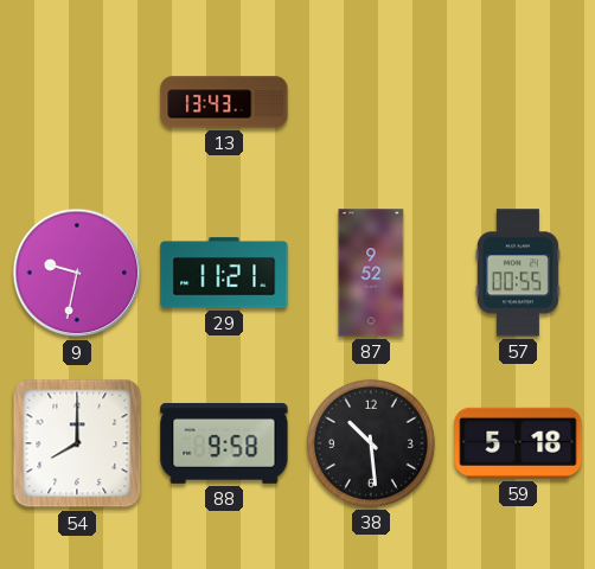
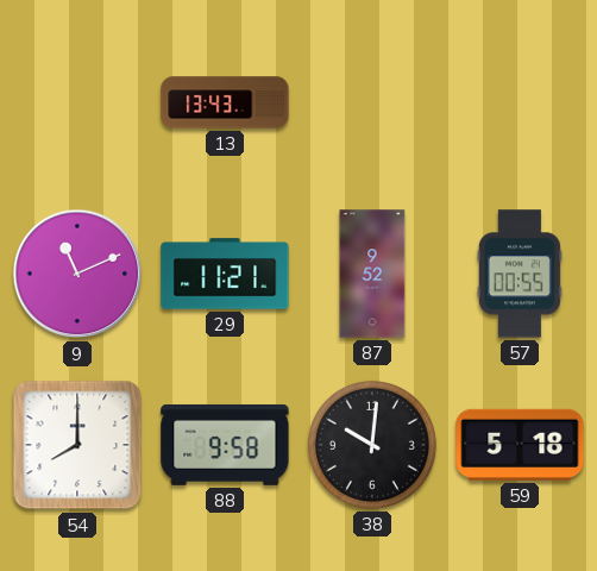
9: 9:32 -> 11:11
38: 10:29 -> 10:01
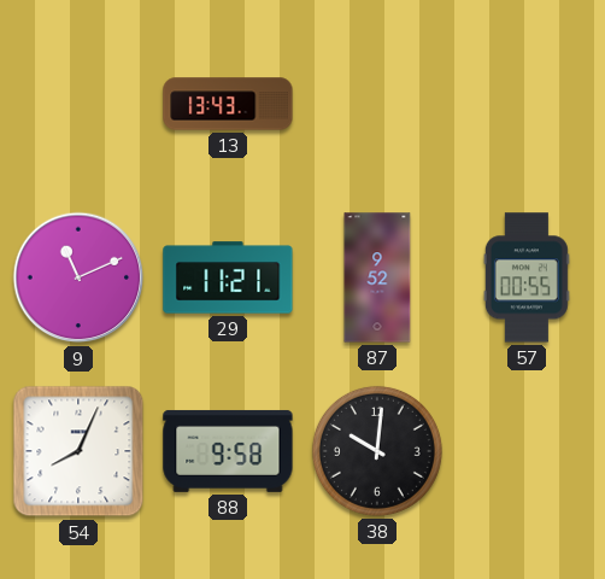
54: 8:00 -> 8:04
59: 5:18 -> none
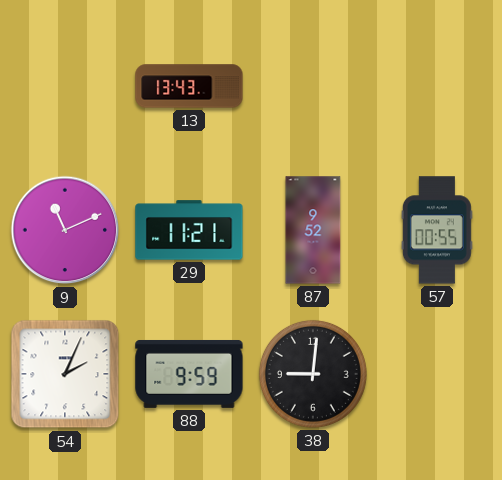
54: 8:04 -> 2:04
88: 9:58 -> 9:59
38: 10:01 -> 9:01
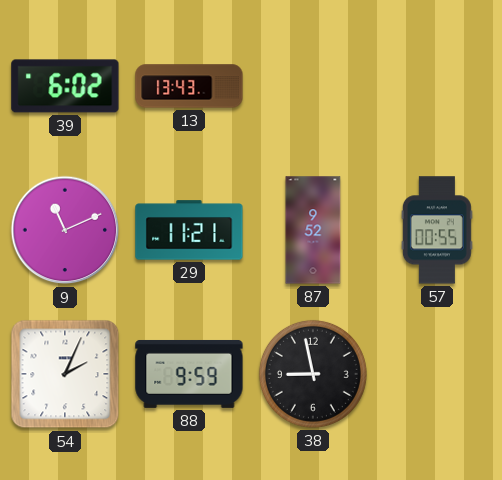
39: none -> 6:02
38: 9:01 -> 8:58
